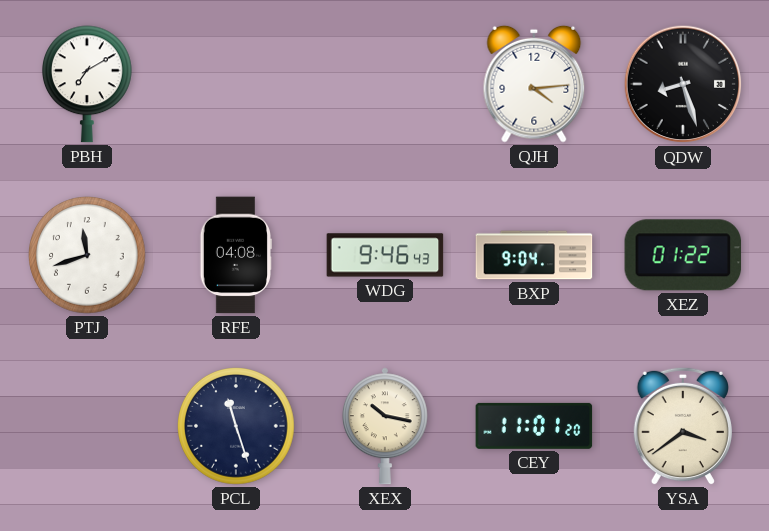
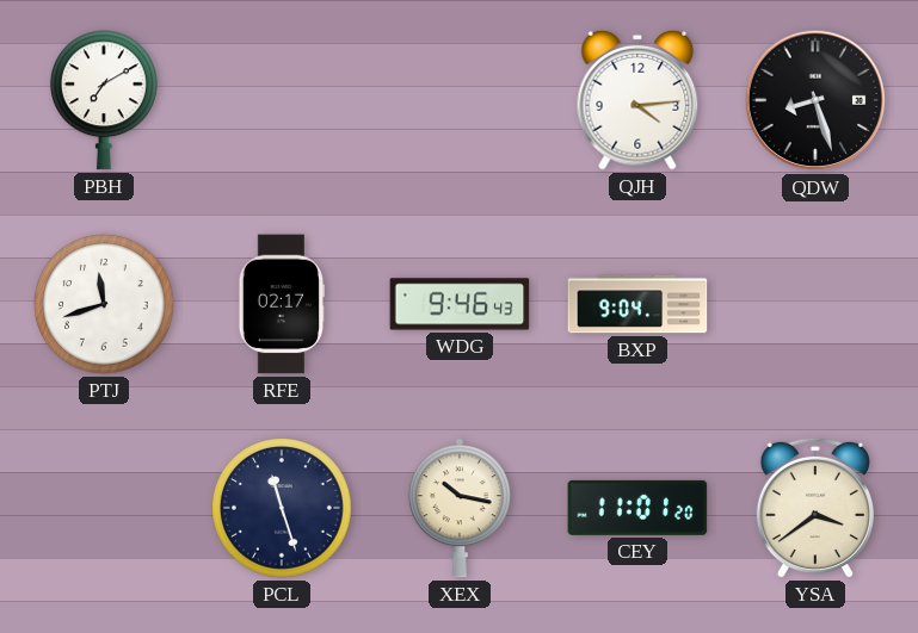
RFE: 04:08 -> 02:17
XEZ: 01:22 -> none
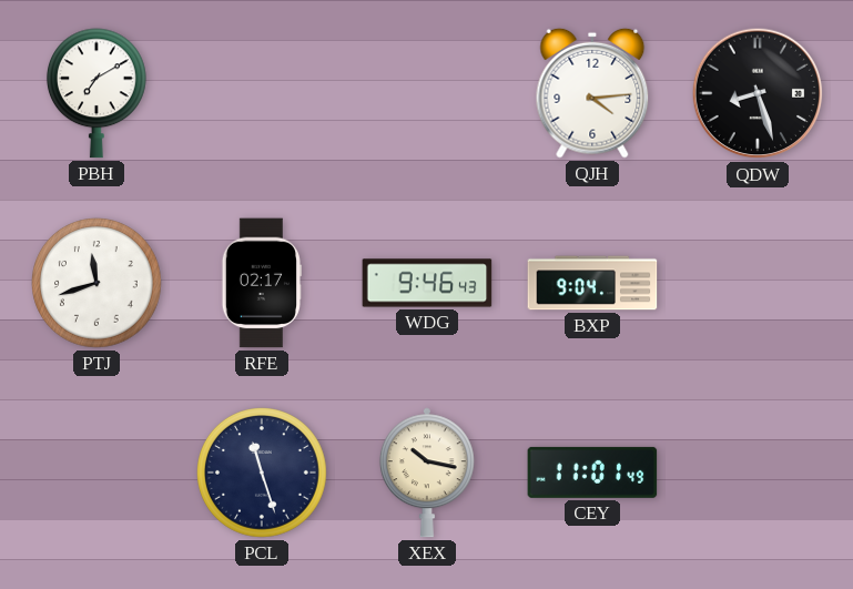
CEY: 11:01:20 -> 11:01:49
YSA: 3:39 -> none
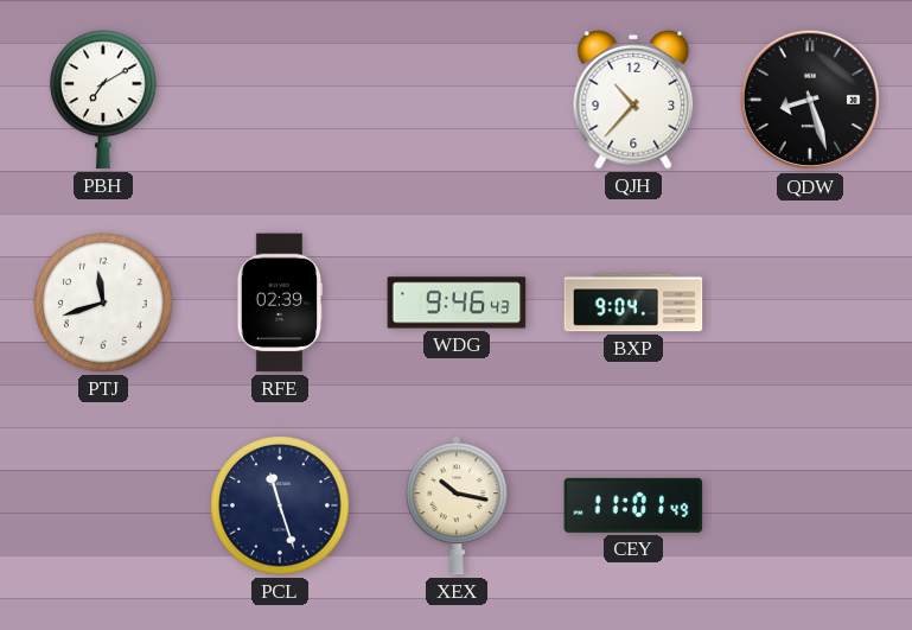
QJH: 4:14 -> 10:37
RFE: 02:17 -> 02:39
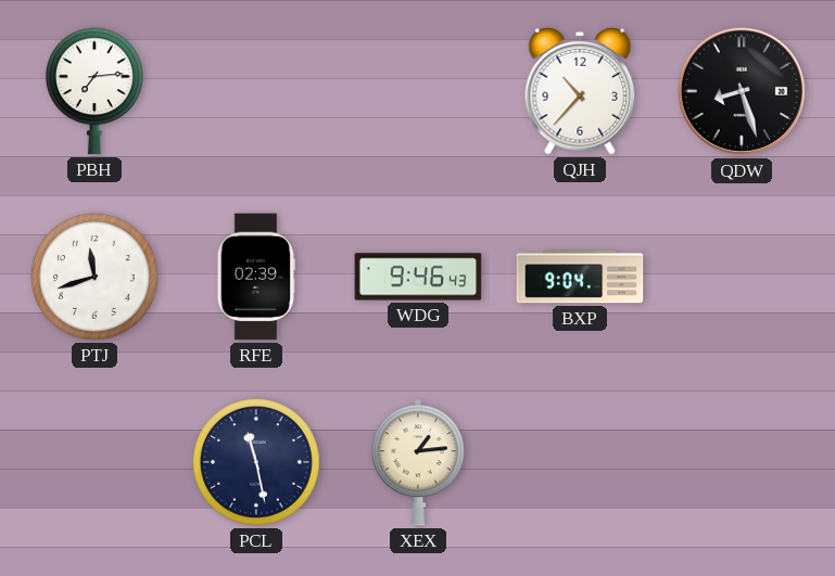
PBH: 7:10 -> 7:14
PCL: 11:27 -> 11:28
XEX: 10:17 -> 1:14
CEY: 11:01 -> none
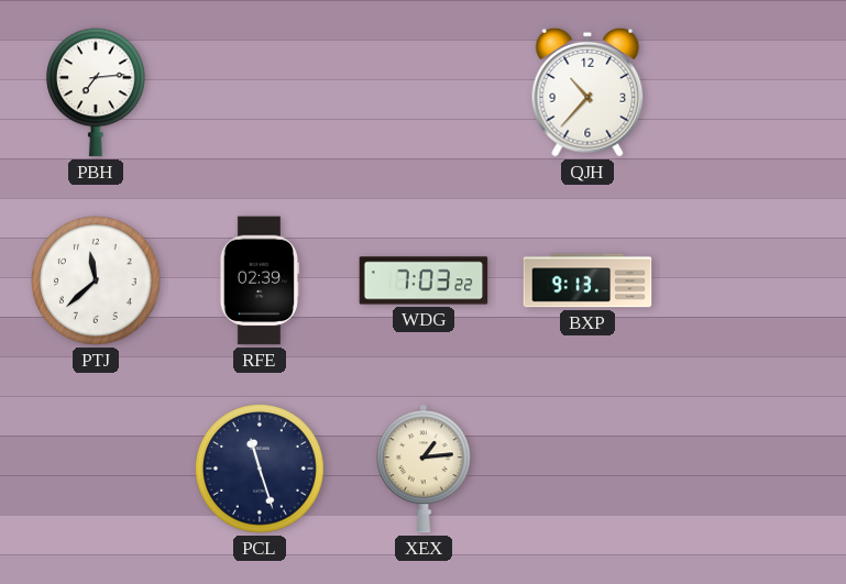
QDW: 8:27 -> none
PTJ: 11:42 -> 11:38
WDG: 9:46 -> 7:03
BXP: 9:04 -> 9:13
PCL: 11:28 -> 11:27
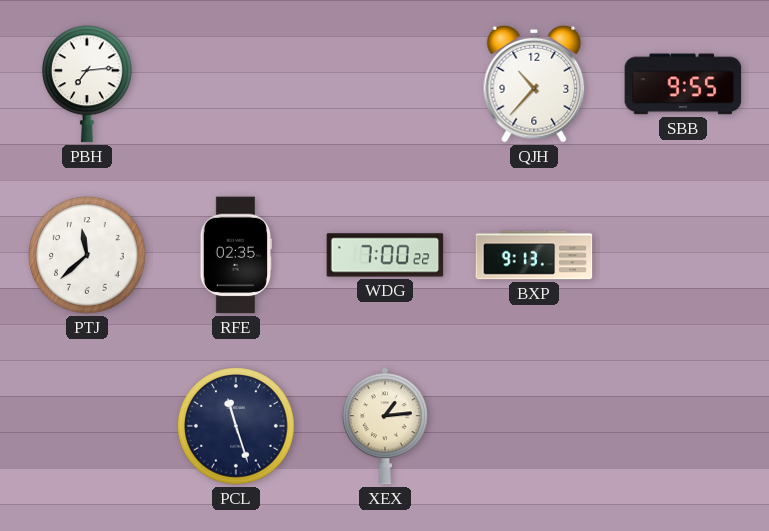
SBB: none -> 9:55
RFE: 02:39 -> 02:35
WDG: 7:03 -> 7:00
